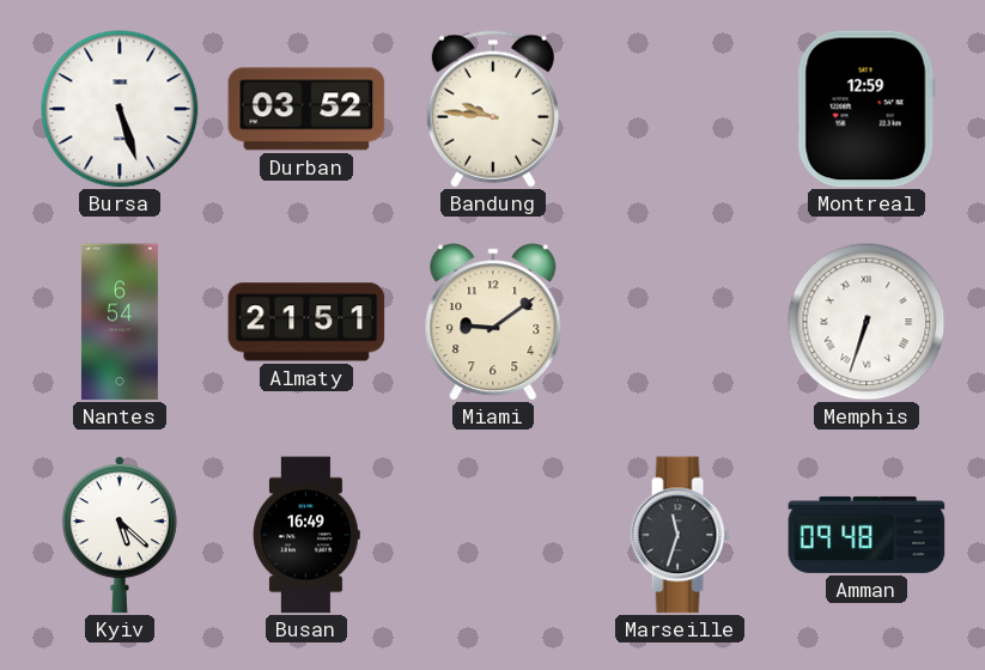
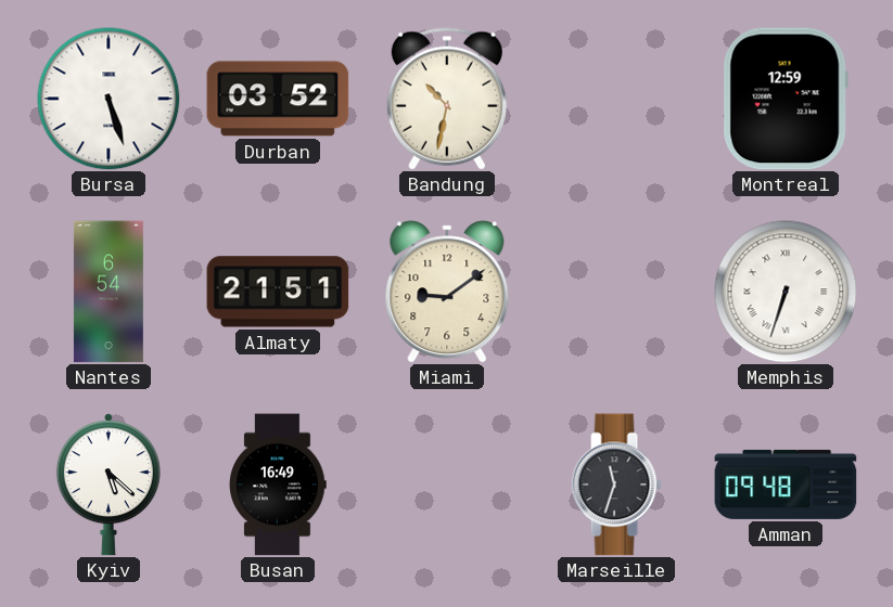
Bandung: 9:46 -> 10:32
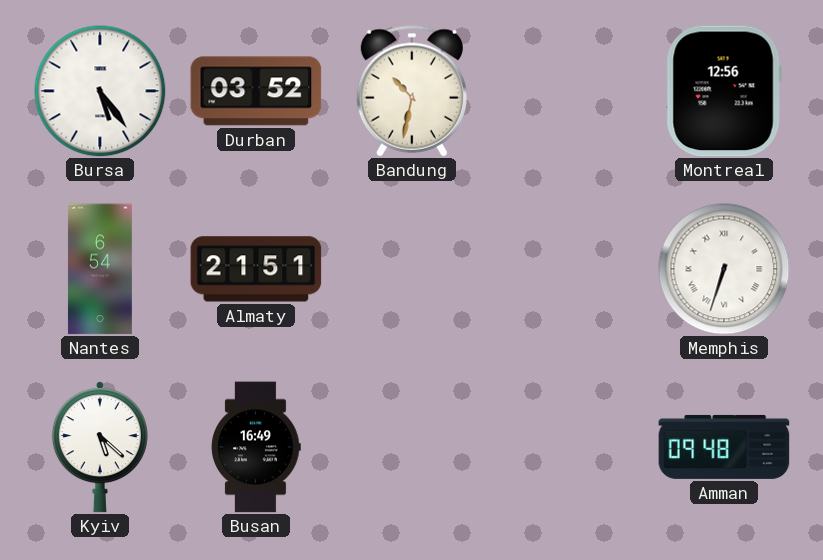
Bursa: 5:27 -> 5:24
Montreal: 12:59 -> 12:56
Miami: 9:09 -> none
Marseille: 11:33 -> none
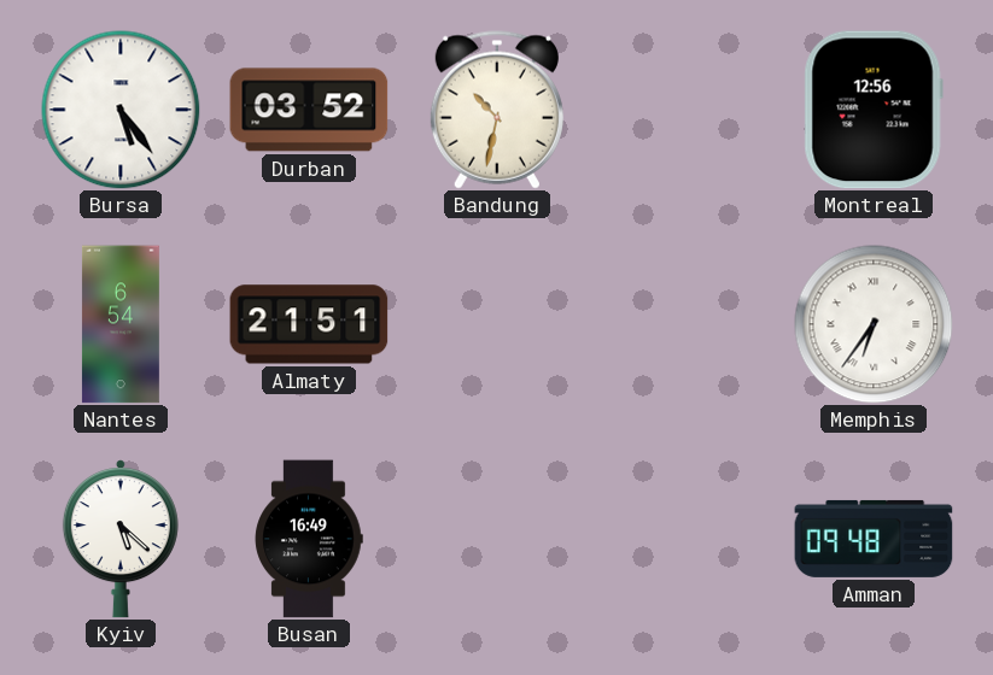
Memphis: 6:33 -> 6:36
